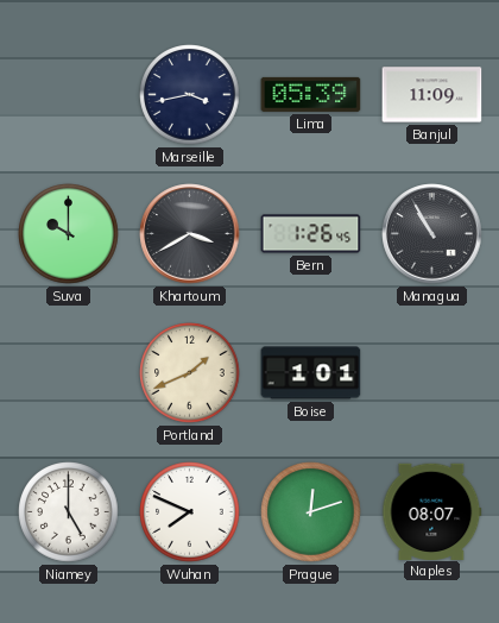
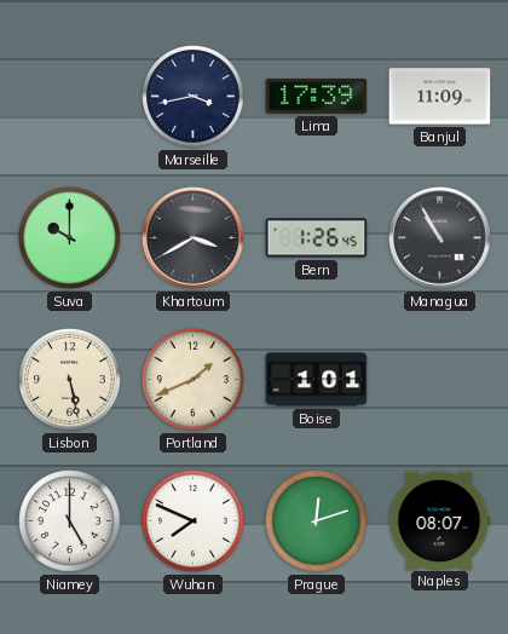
Lima: 05:39 -> 17:39
Lisbon: none -> 5:28
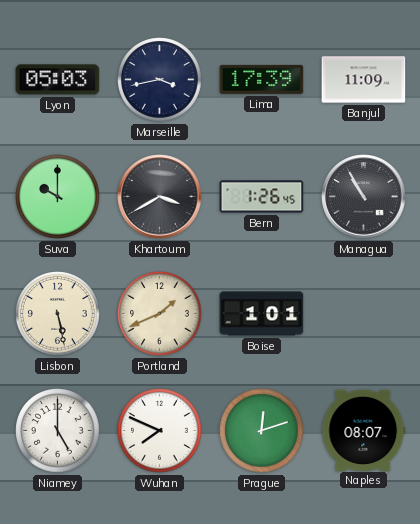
Lyon: none -> 05:03
